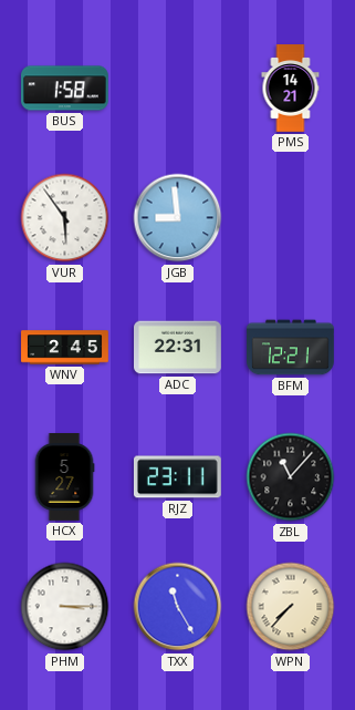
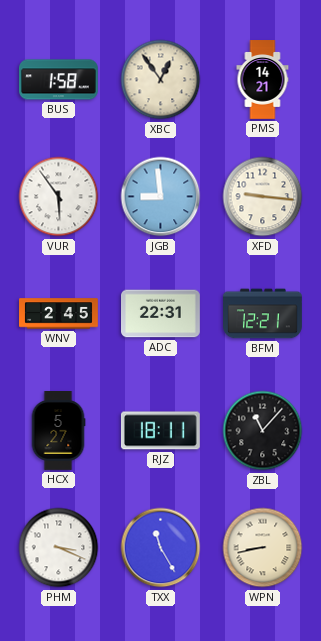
XBC: none -> 12:54
XFD: none -> 9:16
RJZ: 23:11 -> 18:11
PHM: 3:15 -> 3:19
WPN: 7:37 -> 8:43
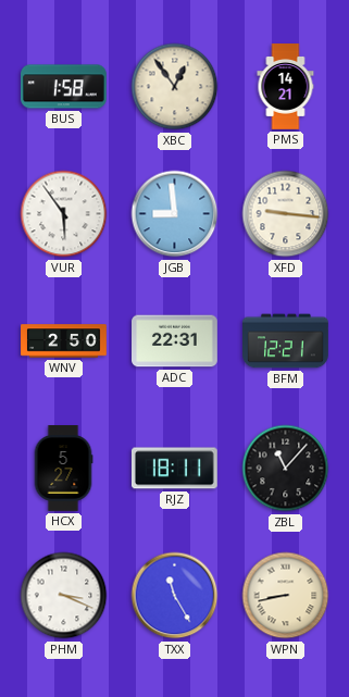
WNV: 2:45 -> 2:50
